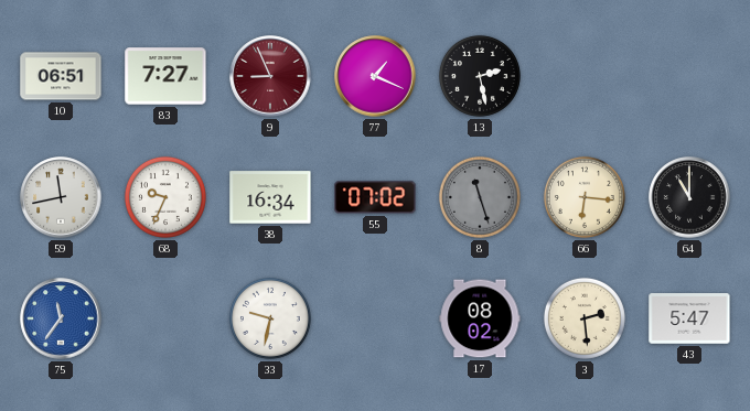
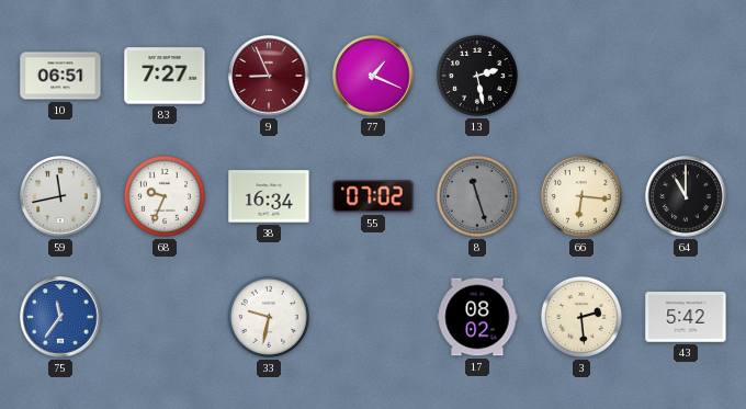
43: 5:47 -> 5:42
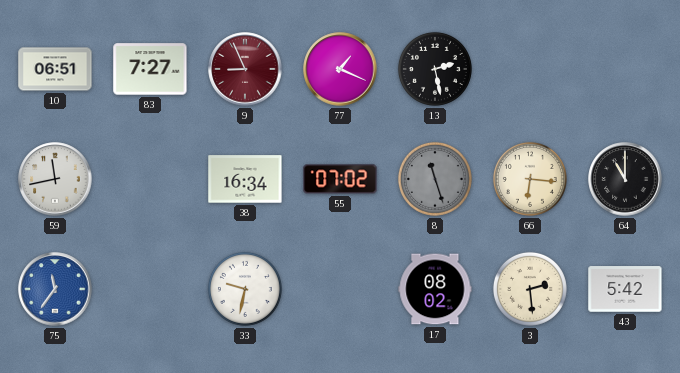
68: 9:34 -> none
